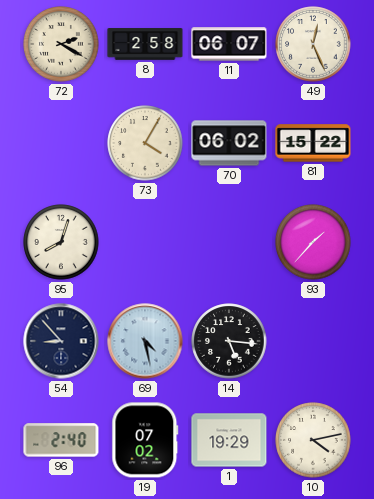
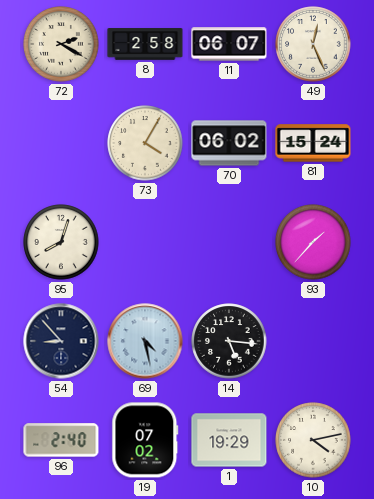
81: 15:22 -> 15:24
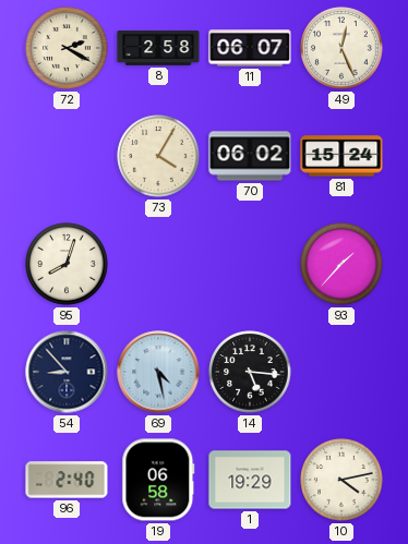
19: 07:02 -> 06:58
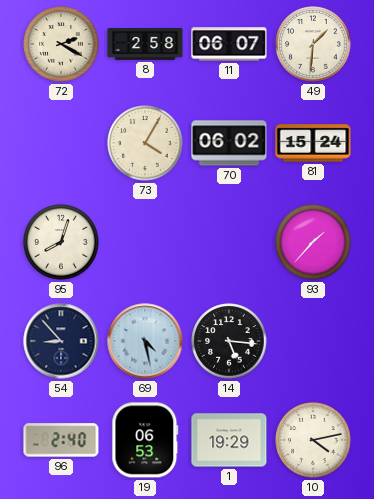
49: 12:26 -> 1:31
19: 06:58 -> 06:53
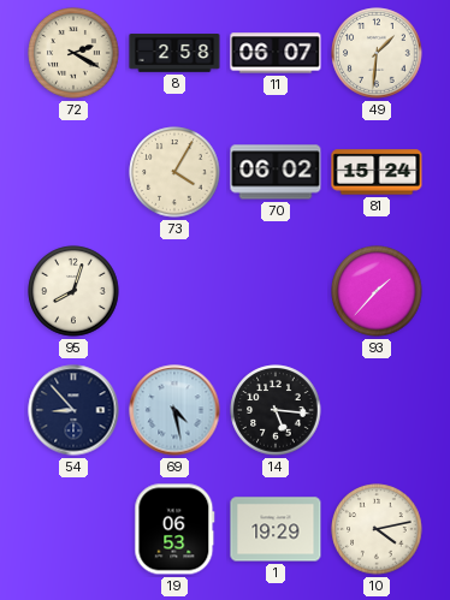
96: 2:40 -> none
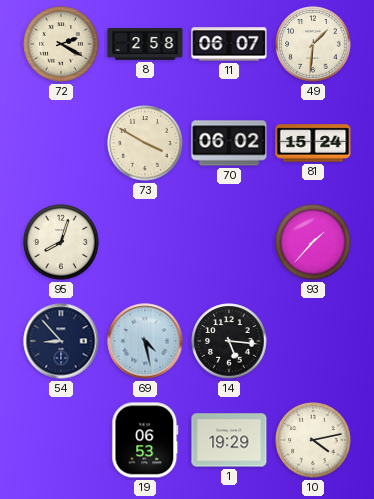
73: 4:05 -> 3:50
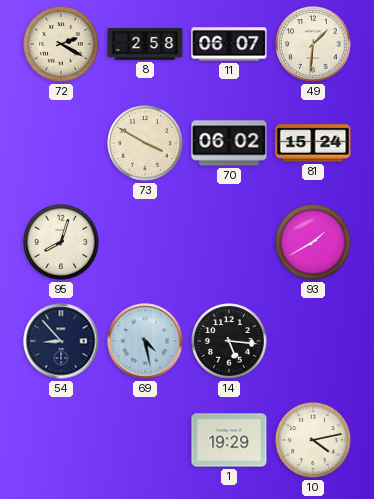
93: 1:37 -> 1:40
19: 06:53 -> none
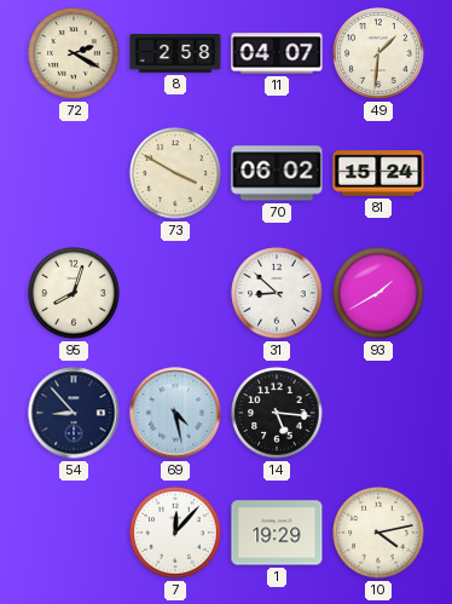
11: 06:07 -> 04:07
31: none -> 8:52
7: none -> 12:07
